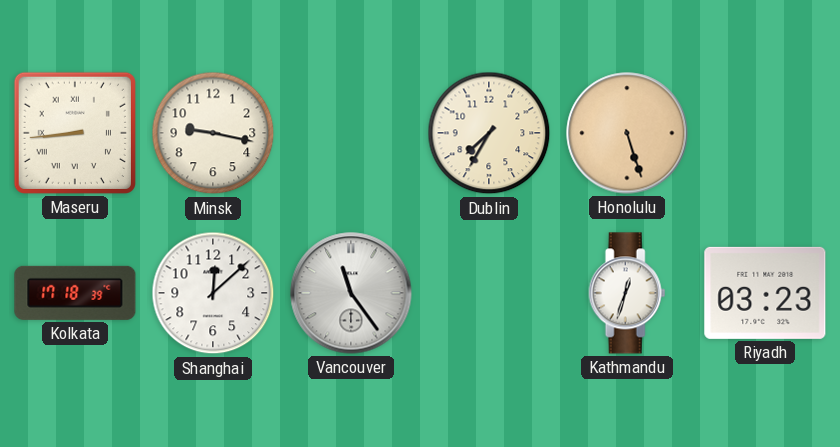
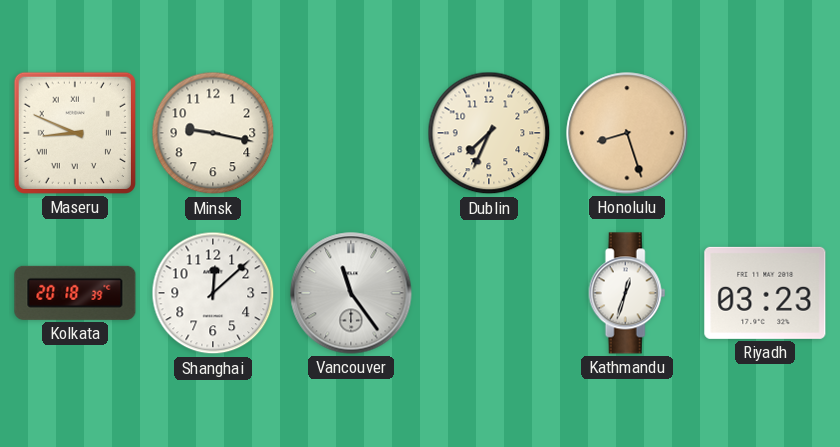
Maseru: 8:44 -> 8:49
Dublin: 7:35 -> 7:34
Honolulu: 5:27 -> 8:27
Kolkata: 17:18 -> 20:18
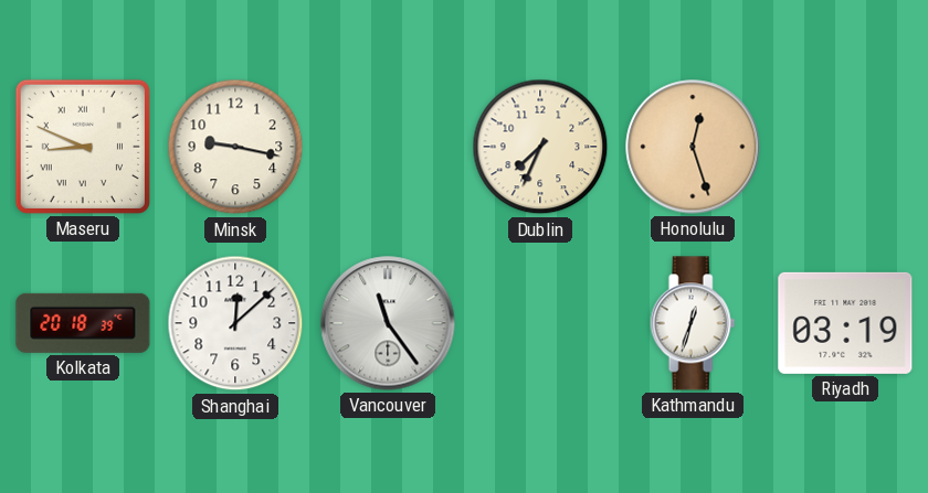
Honolulu: 8:27 -> 12:27
Riyadh: 03:23 -> 03:19
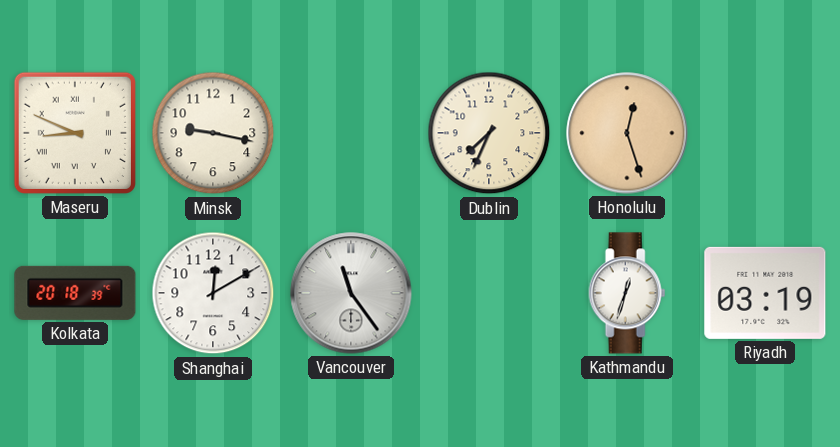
Shanghai: 12:08 -> 12:10
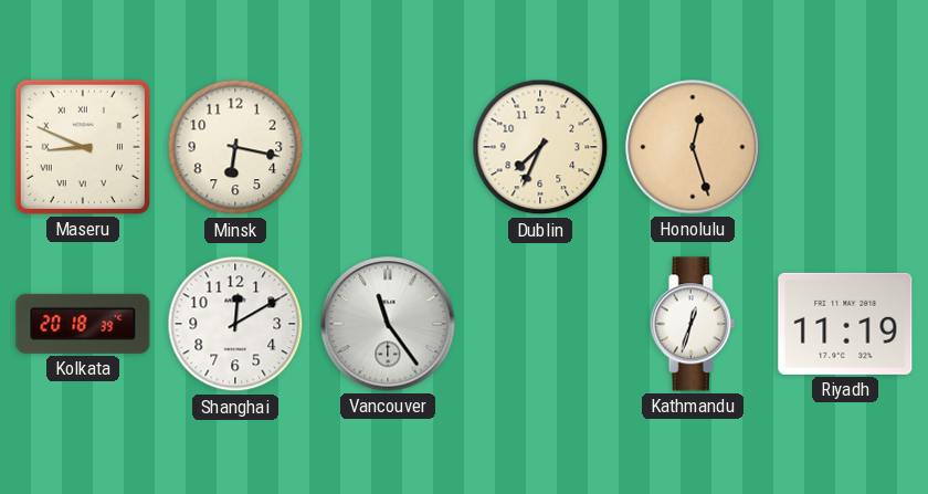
Minsk: 9:17 -> 6:17
Riyadh: 03:19 -> 11:19
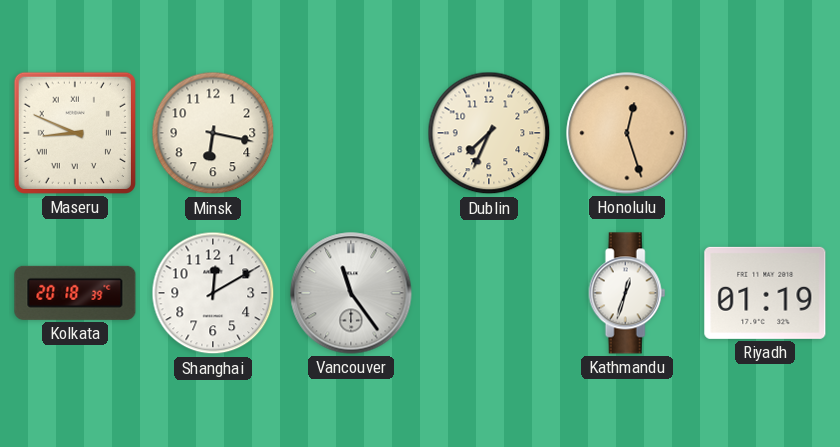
Riyadh: 11:19 -> 01:19
